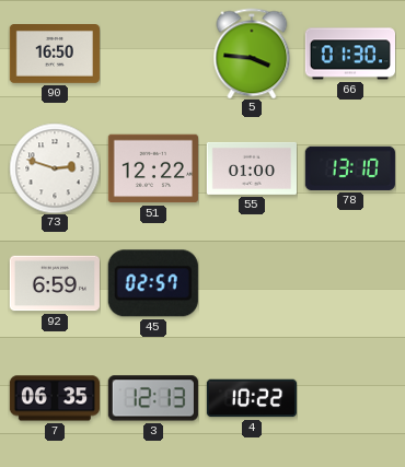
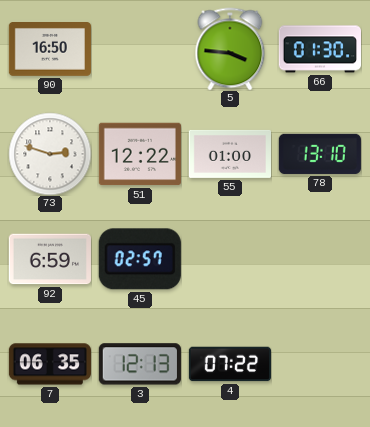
4: 10:22 -> 07:22
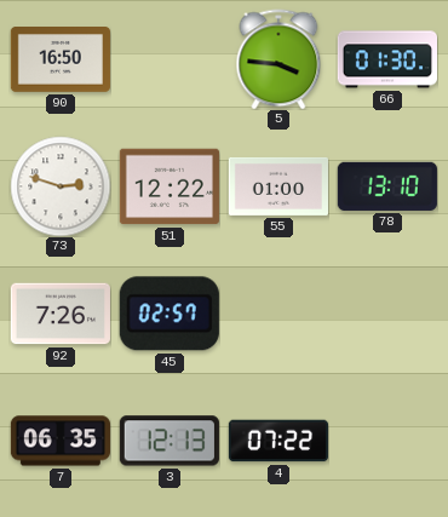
92: 6:59 -> 7:26
